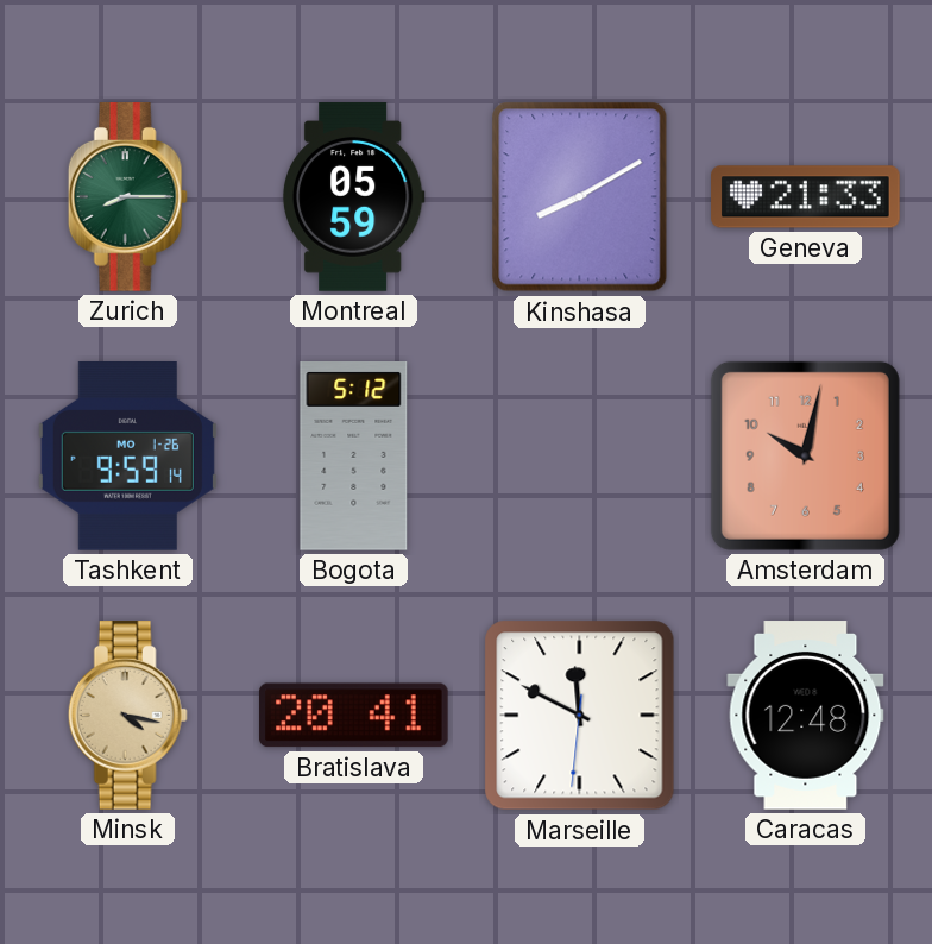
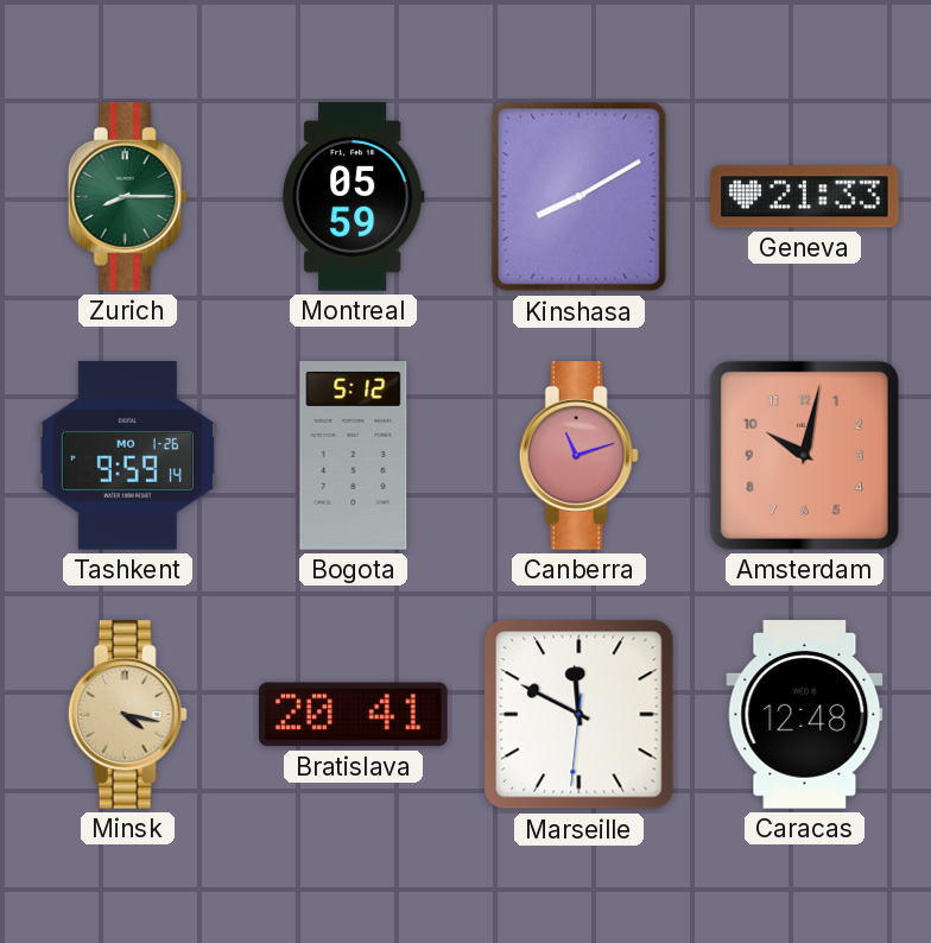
Canberra: none -> 11:12
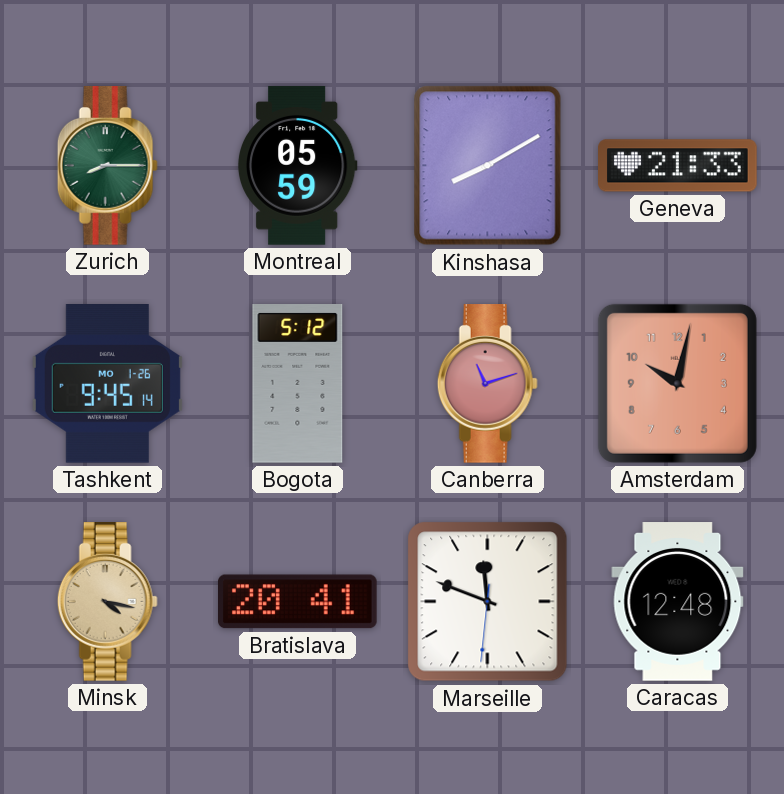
Tashkent: 9:59 -> 9:45
Marseille: 11:49 -> 11:48
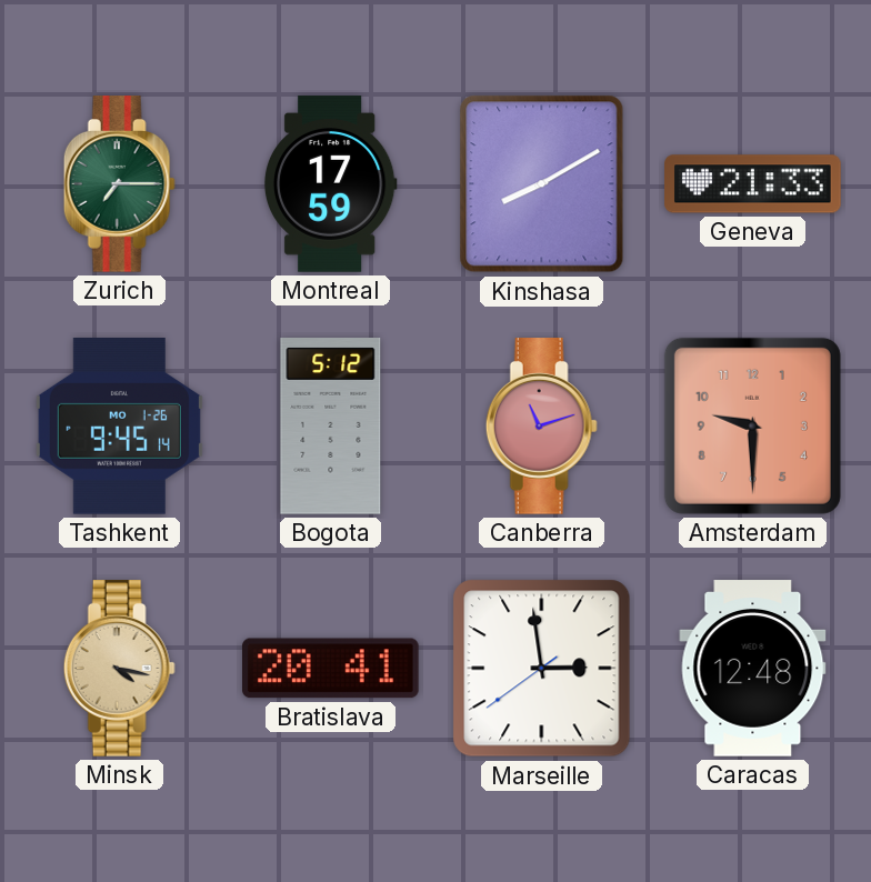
Zurich: 8:15 -> 7:15
Montreal: 05:59 -> 17:59
Amsterdam: 10:02 -> 9:30
Marseille: 11:48 -> 2:58
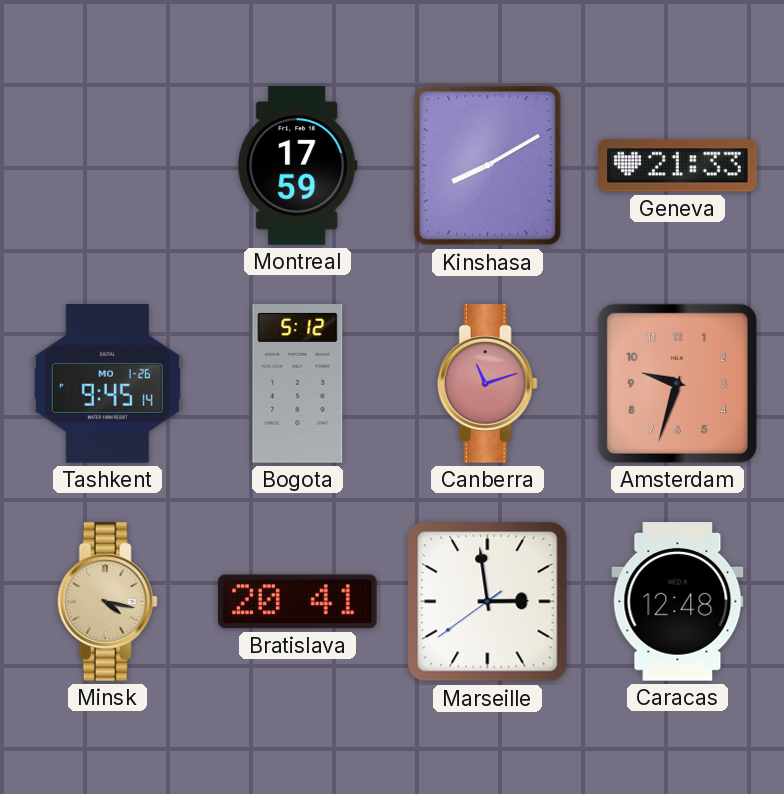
Zurich: 7:15 -> none
Amsterdam: 9:30 -> 9:33
